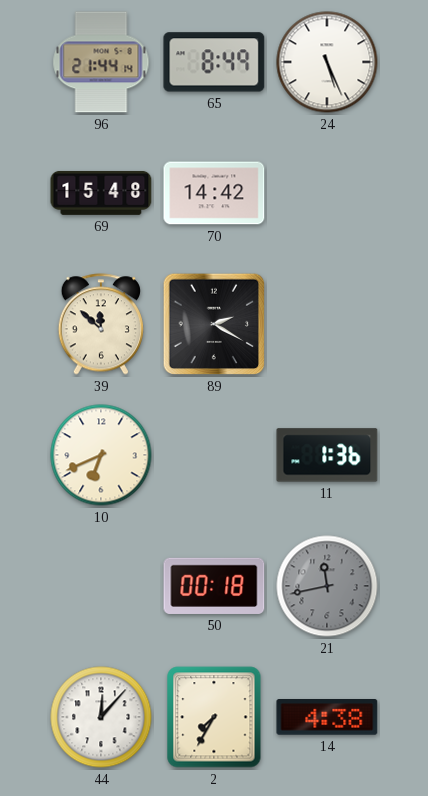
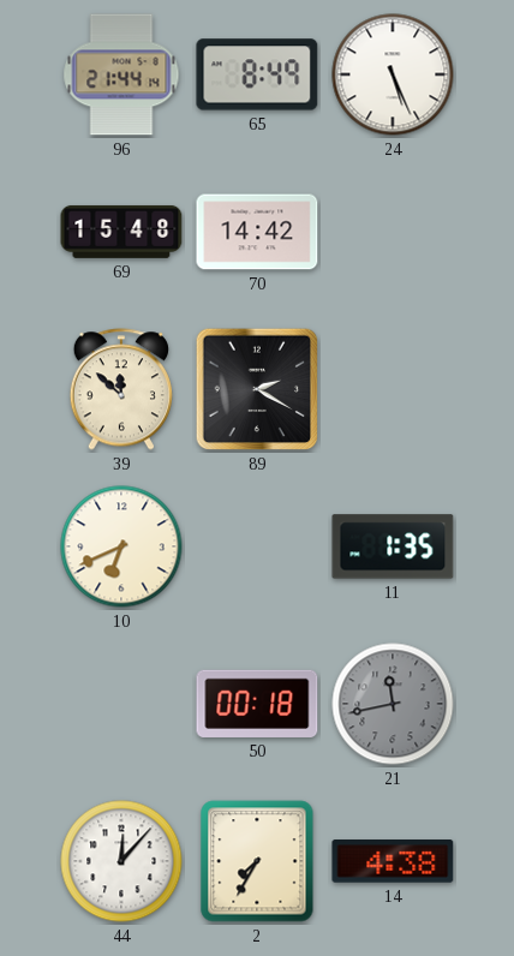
11: 1:36 -> 1:35
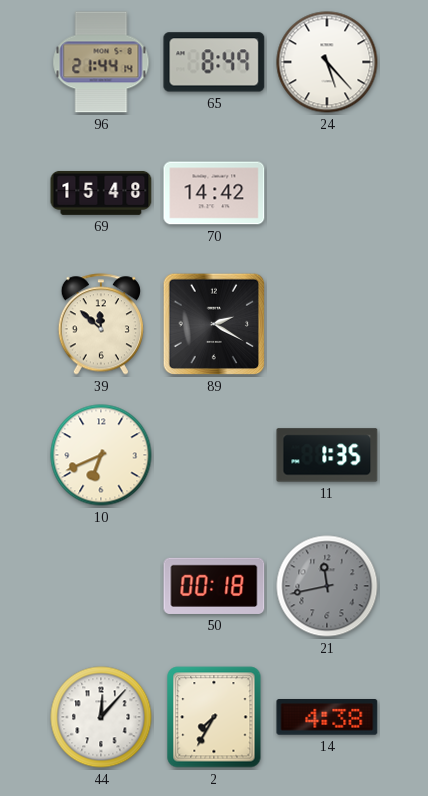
24: 5:26 -> 5:23
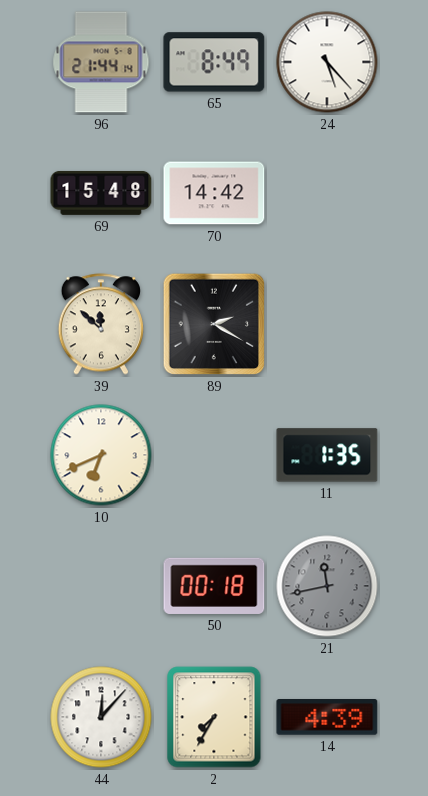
14: 4:38 -> 4:39
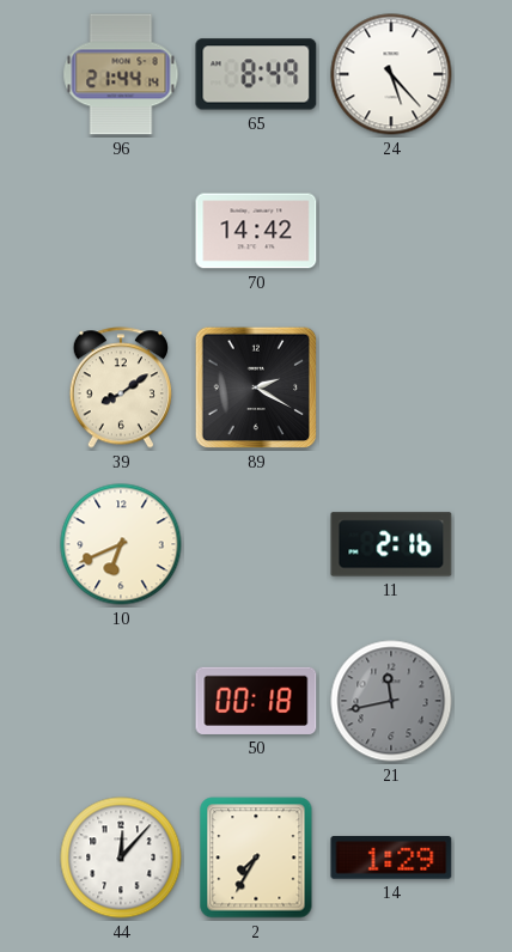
69: 15:48 -> none
39: 11:52 -> 8:09
11: 1:35 -> 2:16
14: 4:39 -> 1:29
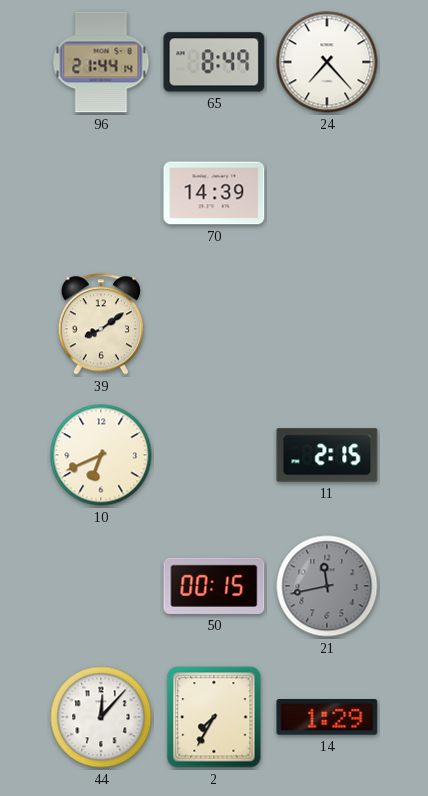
24: 5:23 -> 7:23
70: 14:42 -> 14:39
89: 2:20 -> none
11: 2:16 -> 2:15
50: 00:18 -> 00:15
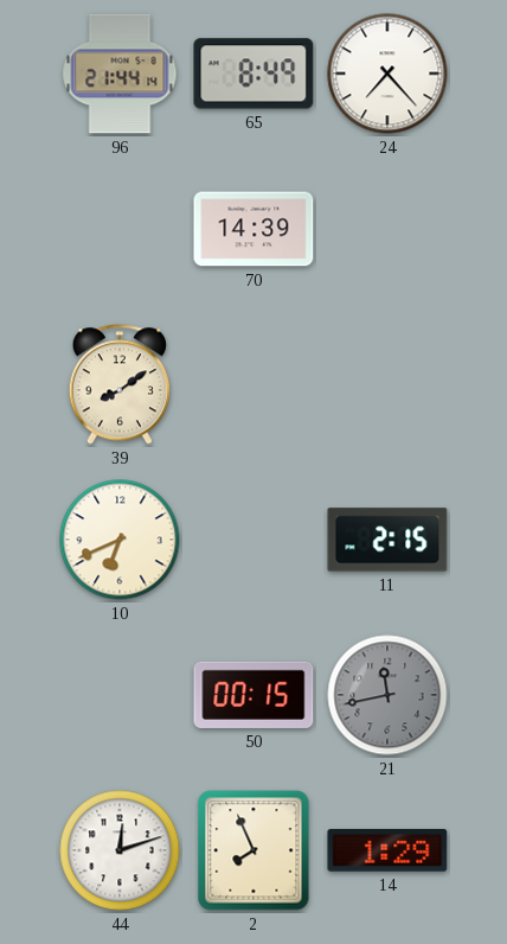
44: 12:07 -> 12:12
2: 7:35 -> 7:56
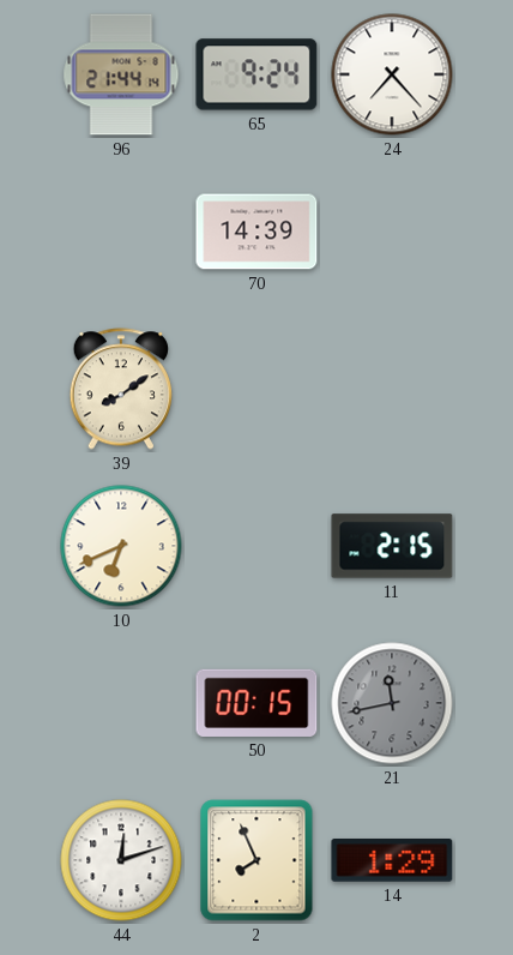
65: 8:49 -> 9:24
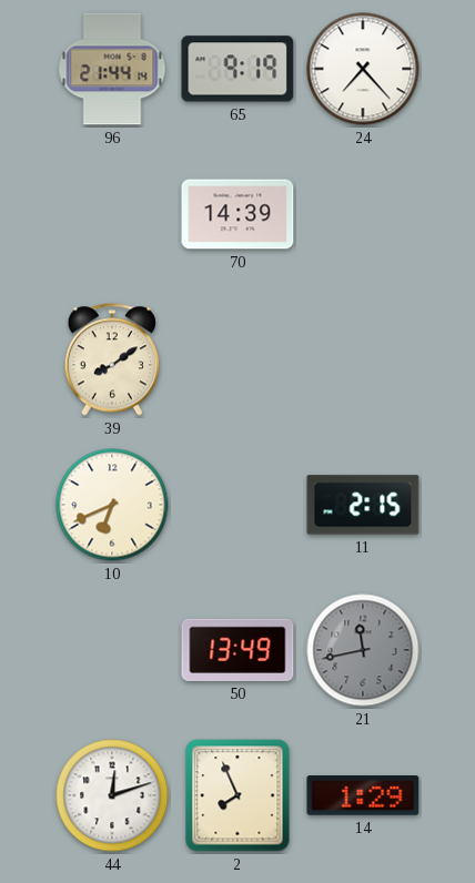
65: 9:24 -> 9:19
50: 00:15 -> 13:49
